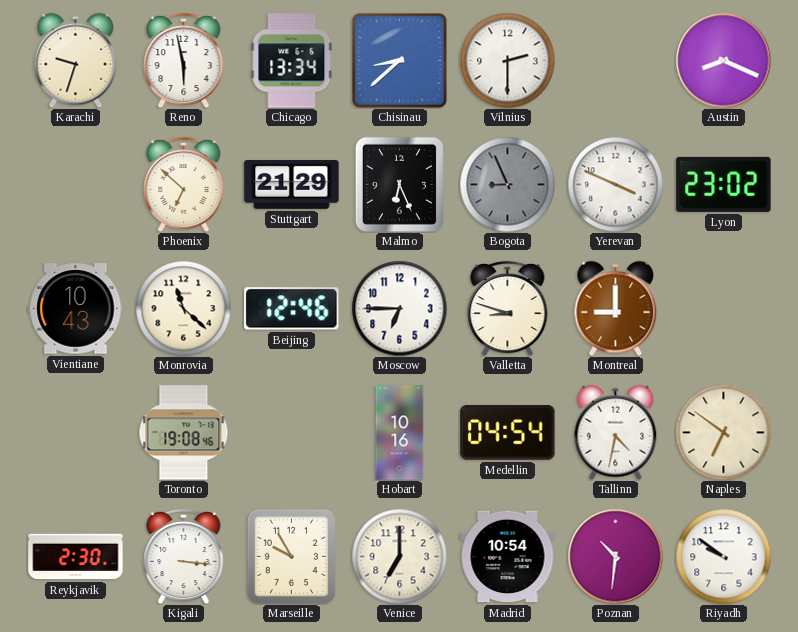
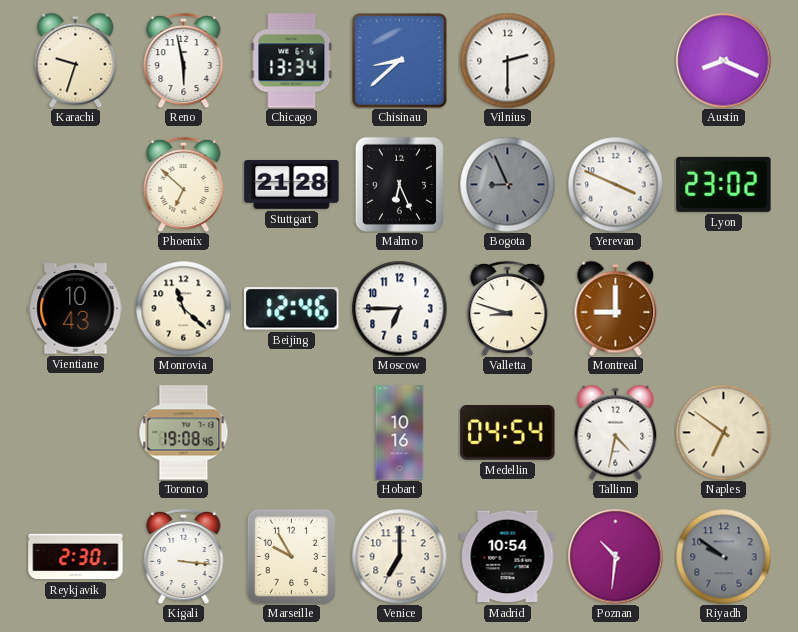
Stuttgart: 21:29 -> 21:28
Riyadh dial: white -> grey
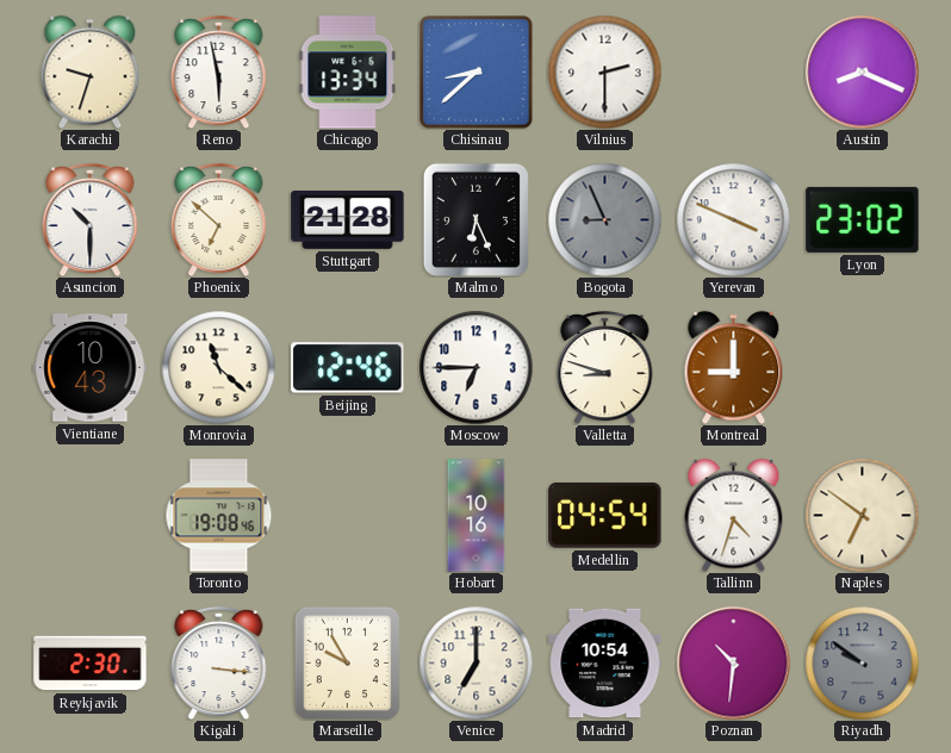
Asuncion: none -> 10:30
Tallinn: 4:32 -> 4:33
